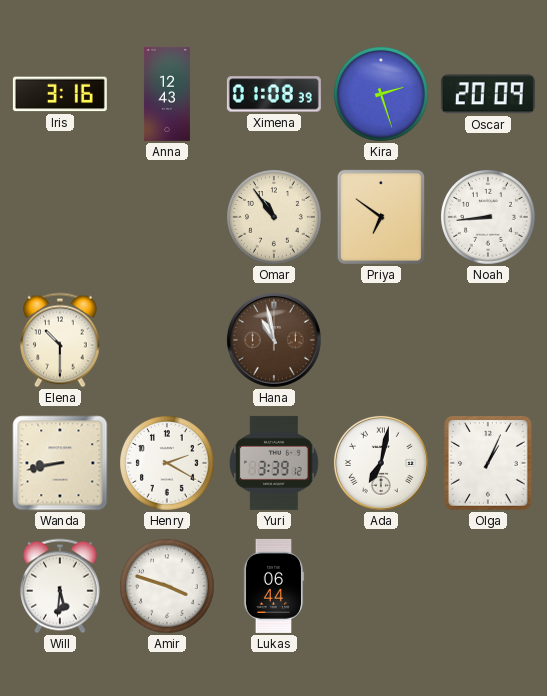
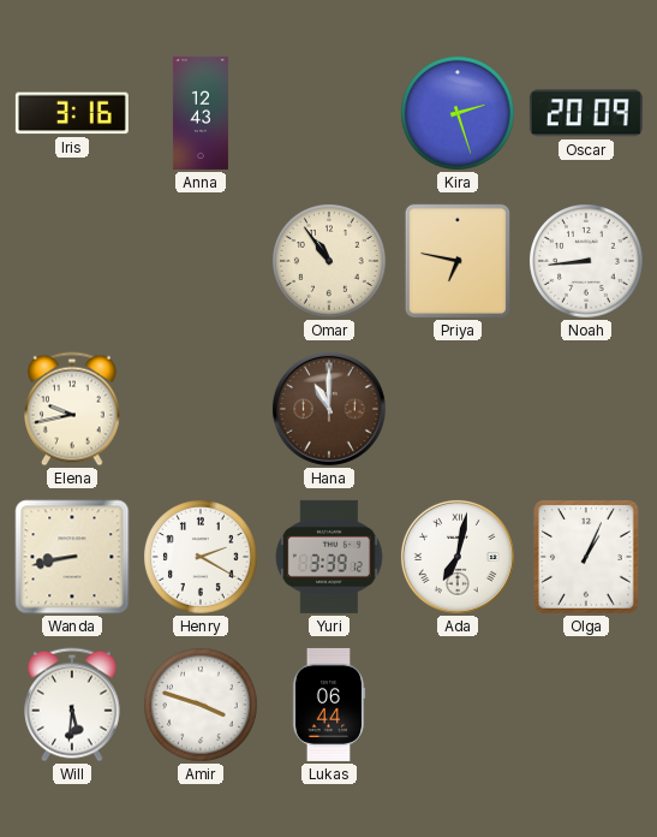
Ximena: 01:08 -> none
Priya: 6:51 -> 6:47
Elena: 10:30 -> 9:43
Hana: 10:58 -> 11:00
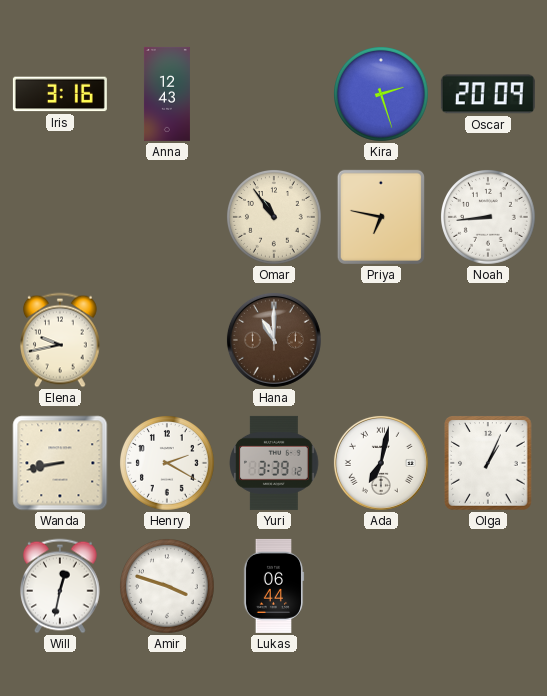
Will: 5:31 -> 12:32
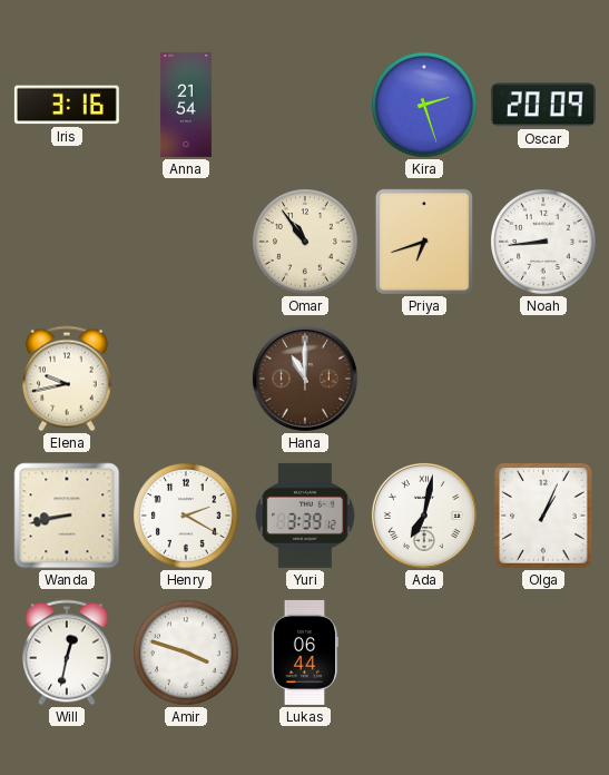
Anna: 12:43 -> 21:54
Priya: 6:47 -> 6:42
